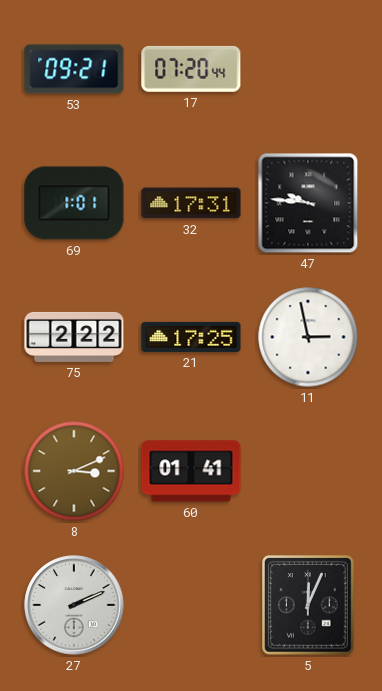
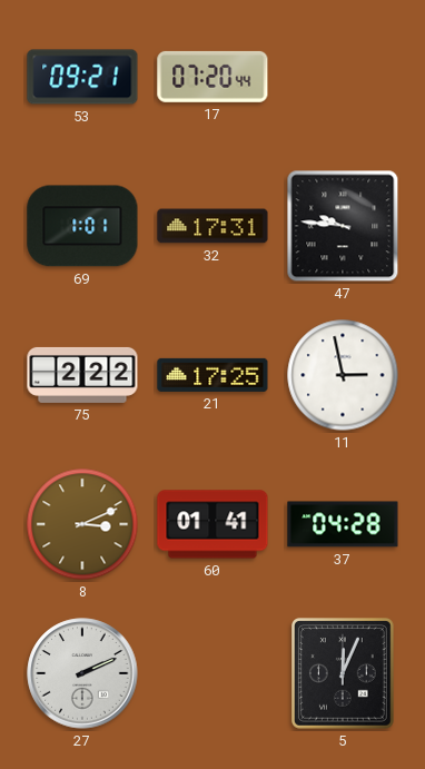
37: none -> 04:28
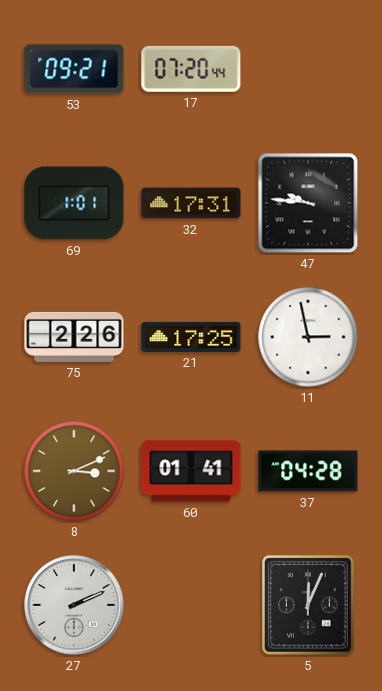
75: 2:22 -> 2:26
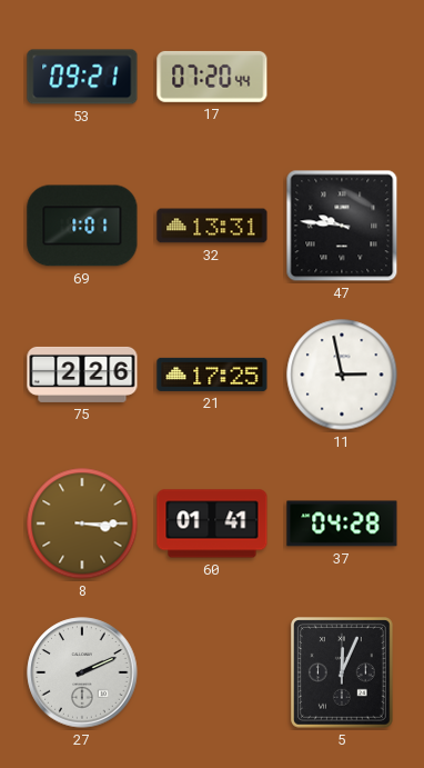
32: 17:31 -> 13:31
8: 3:11 -> 3:15
